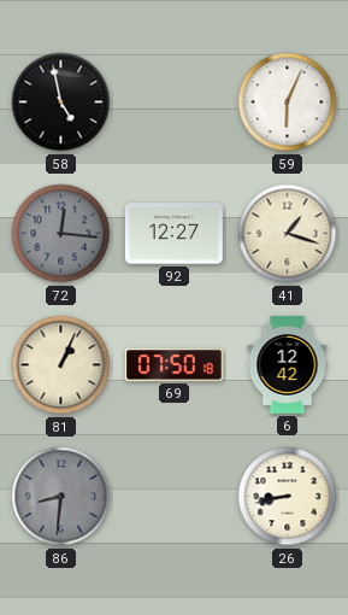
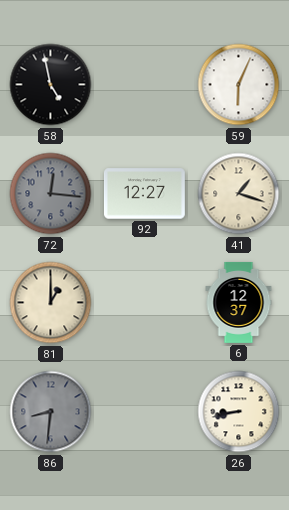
81: 1:04 -> 1:00
69: 07:50 -> none
6: 12:42 -> 12:37
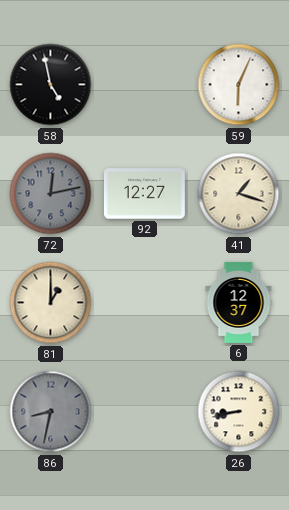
72: 12:16 -> 12:13
86: 8:31 -> 8:32
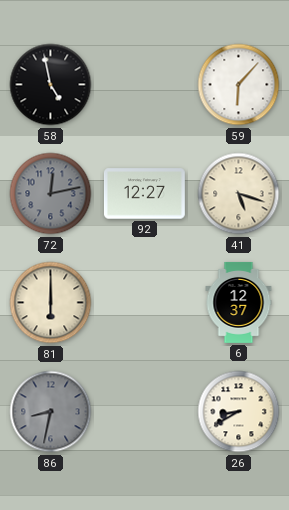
59: 6:04 -> 6:07
41: 1:18 -> 5:18
81: 1:00 -> 6:00
26: 8:43 -> 8:40
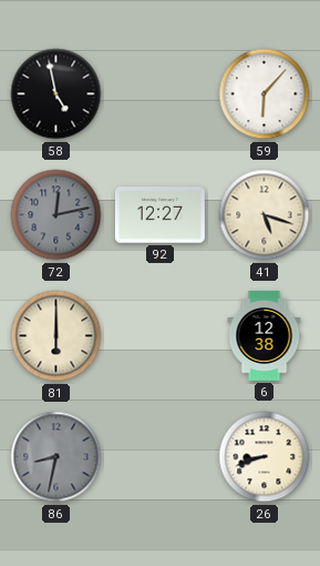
6: 12:37 -> 12:38
26: 8:40 -> 8:42
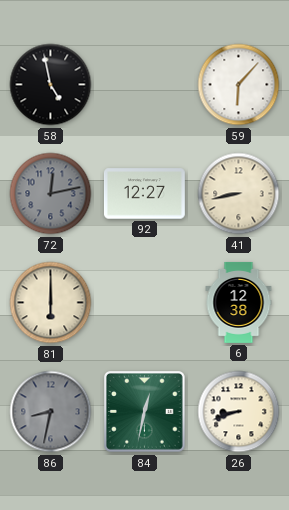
41: 5:18 -> 8:43
84: none -> 12:32
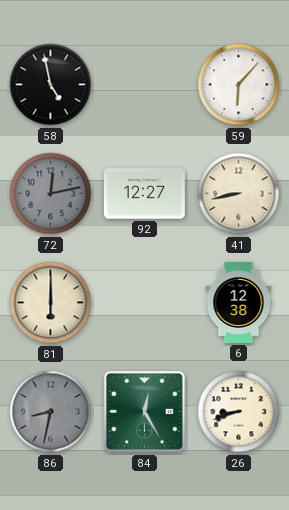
84: 12:32 -> 12:25
